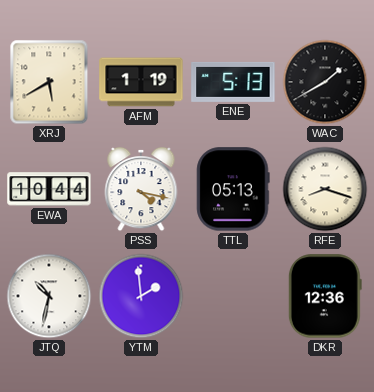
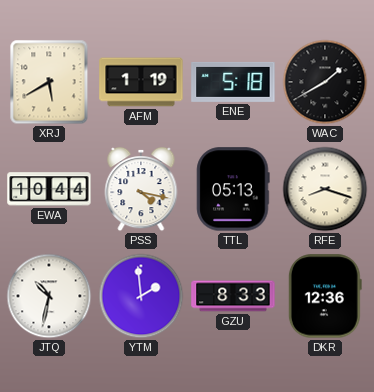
ENE: 5:13 -> 5:18
GZU: none -> 8:33
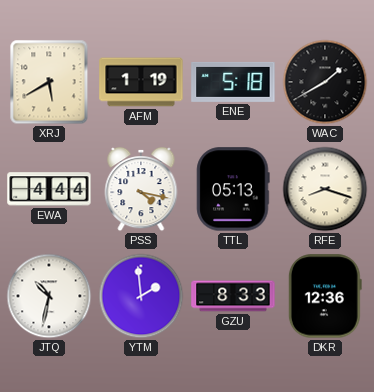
EWA: 10:44 -> 4:44
